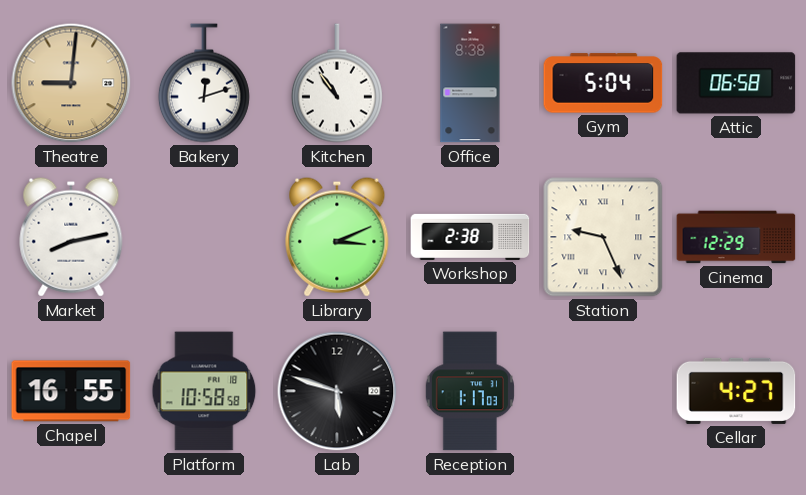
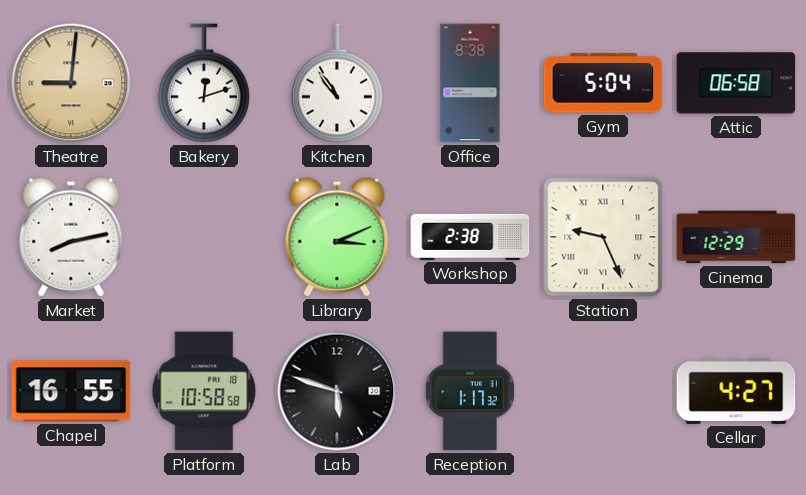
Reception: 1:17:03 -> 1:17:32
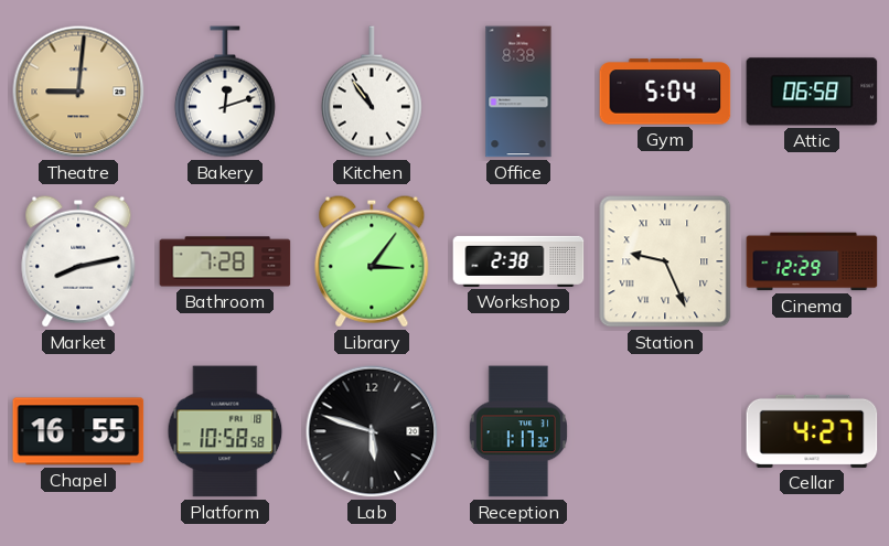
Bathroom: none -> 7:28
Library: 3:11 -> 3:06
